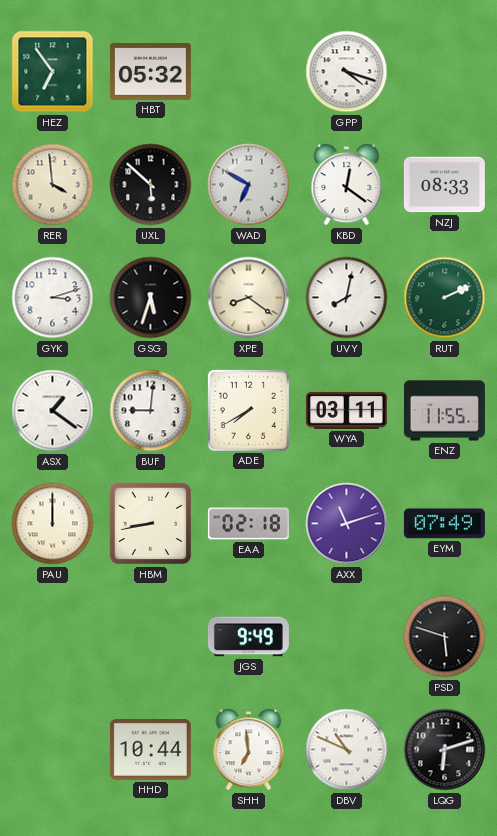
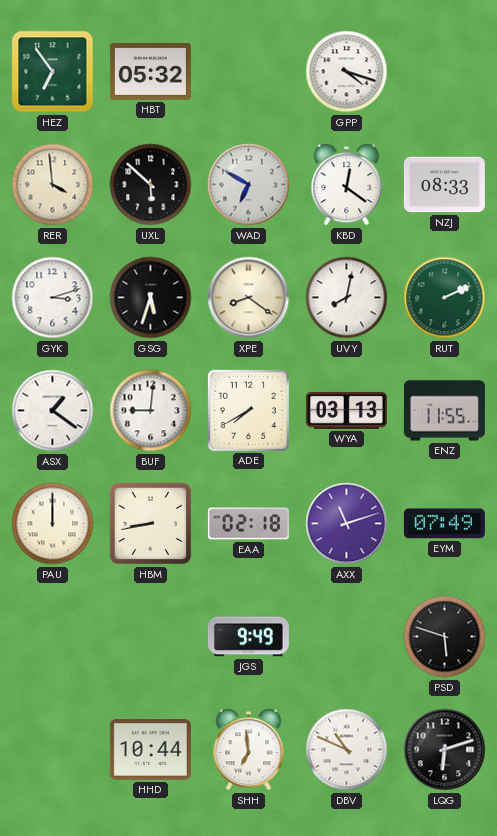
WYA: 03:11 -> 03:13
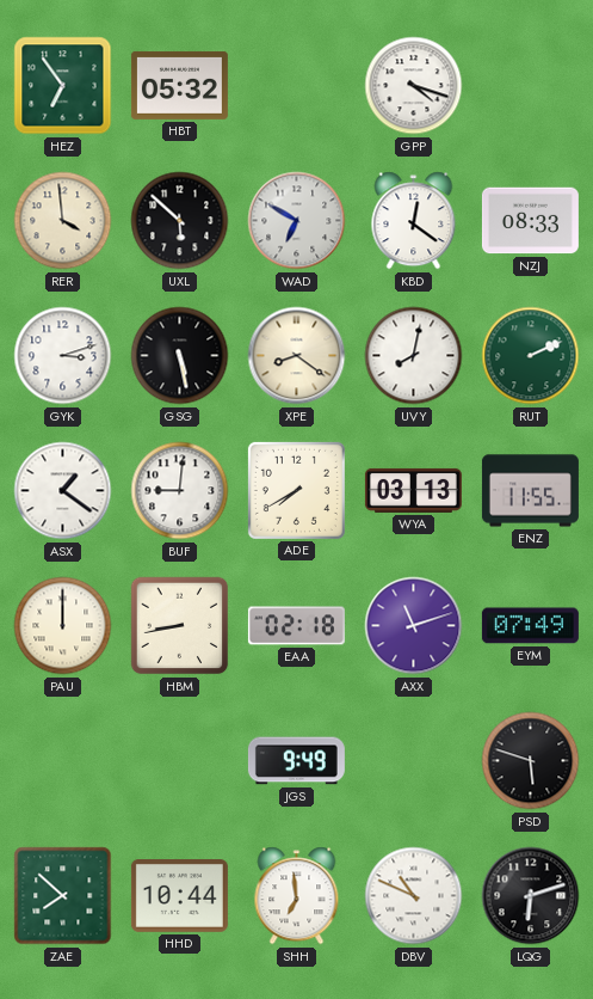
GSG: 5:33 -> 5:28
ZAE: none -> 7:52
